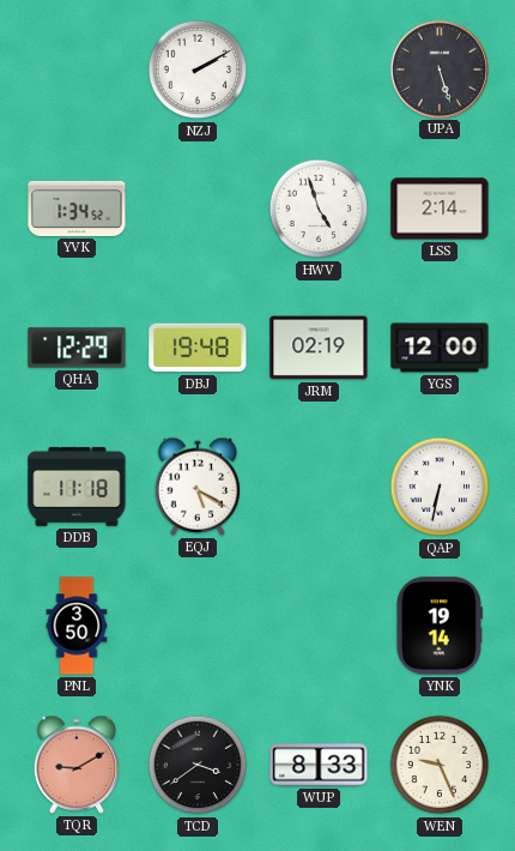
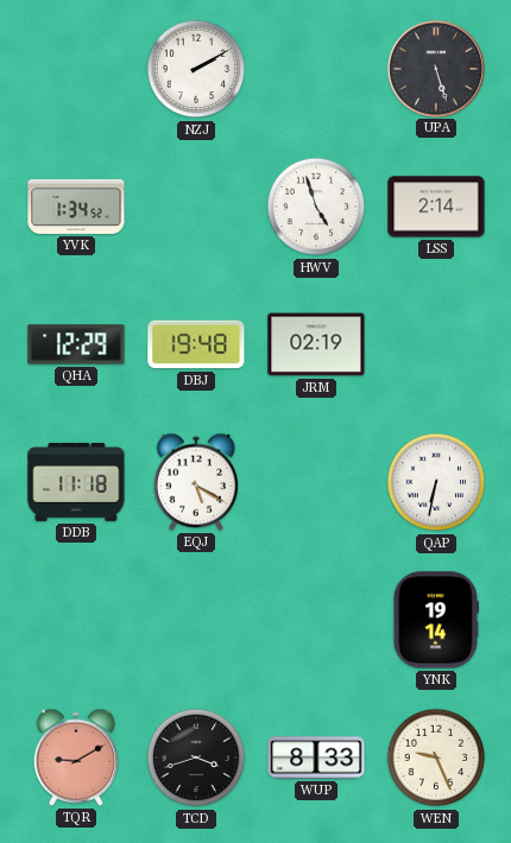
YGS: 12:00 -> none
PNL: 3:50 -> none
TCD: 3:39 -> 3:42
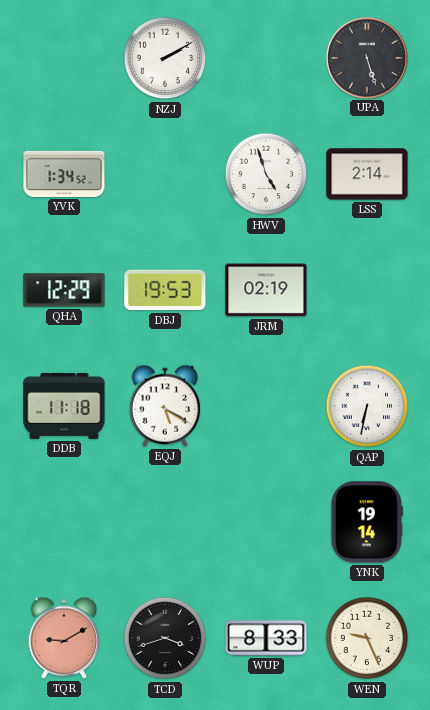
DBJ: 19:48 -> 19:53
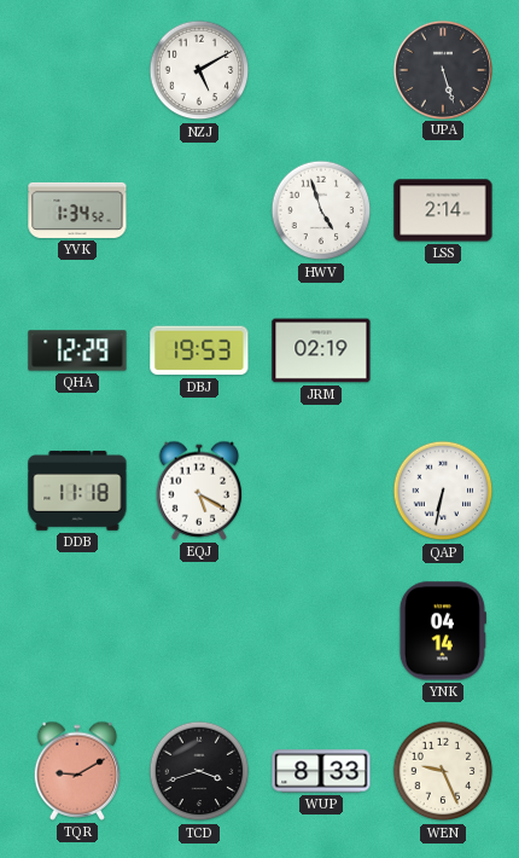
NZJ: 2:10 -> 5:10
YNK: 19:14 -> 04:14
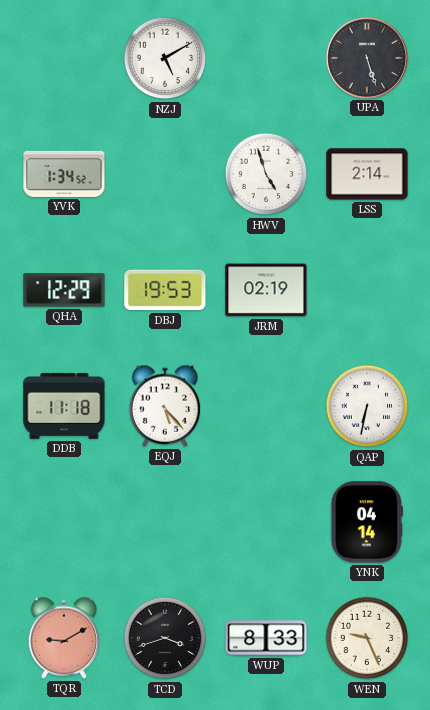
EQJ: 5:20 -> 5:23
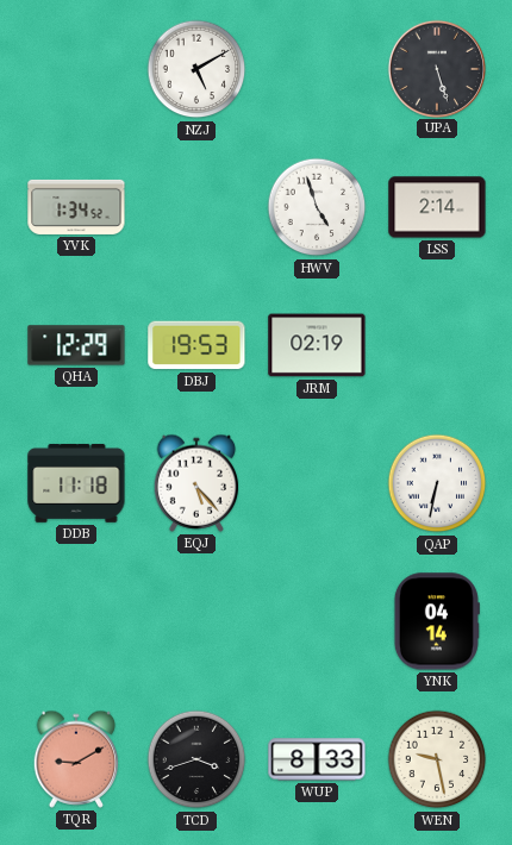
WEN: 9:26 -> 9:28
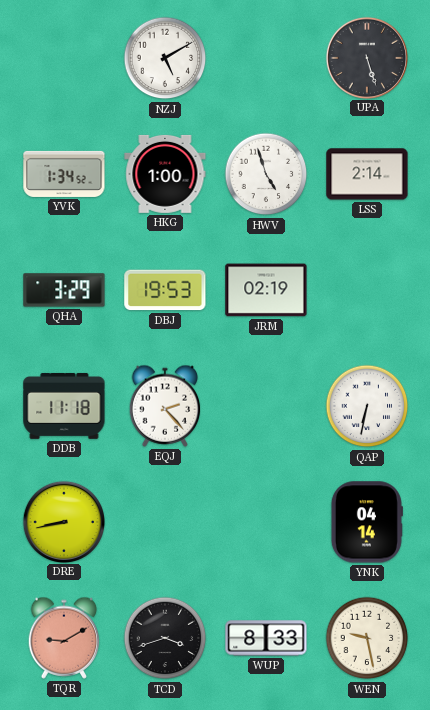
HKG: none -> 1:00
QHA: 12:29 -> 3:29
EQJ: 5:23 -> 2:23
DRE: none -> 8:43
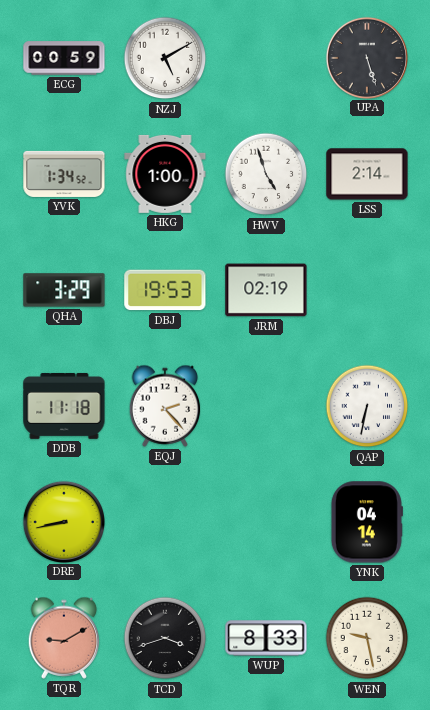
ECG: none -> 00:59
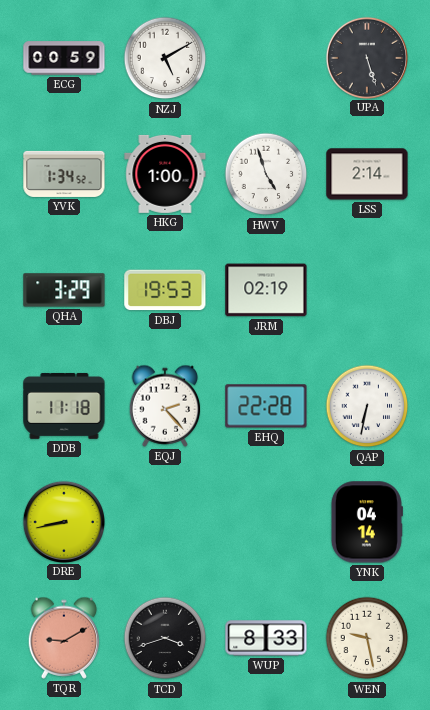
EHQ: none -> 22:28
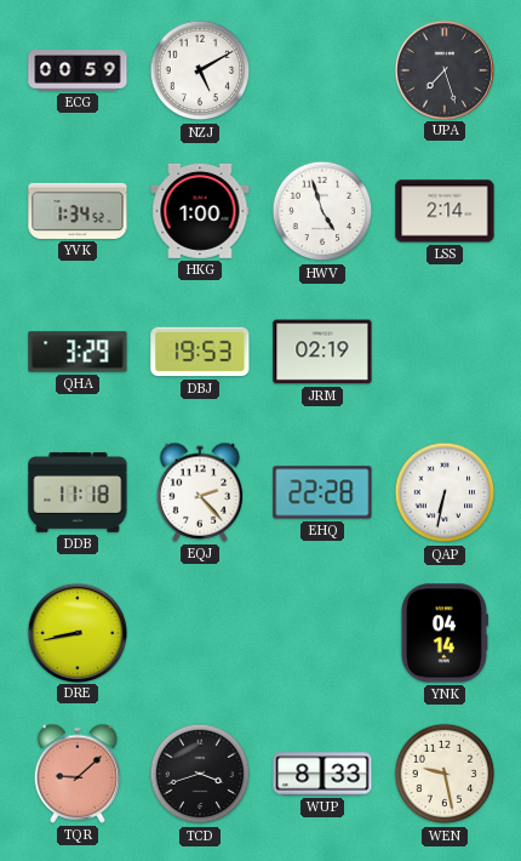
UPA: 5:27 -> 7:27
TQR: 9:10 -> 9:08
